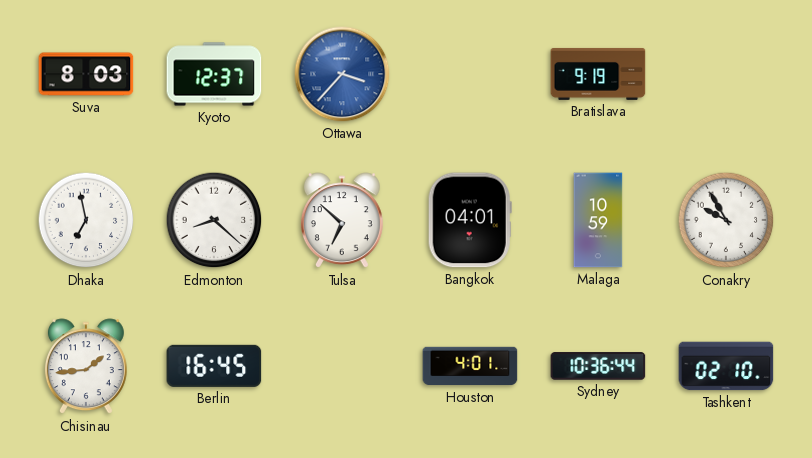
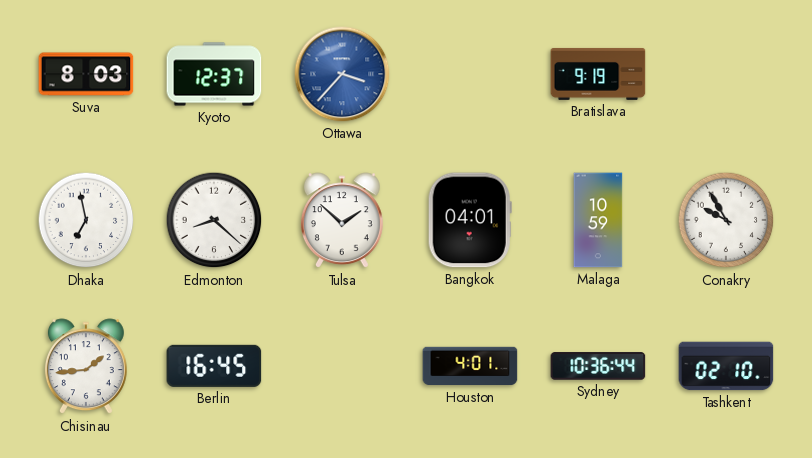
Tulsa: 6:52 -> 1:52
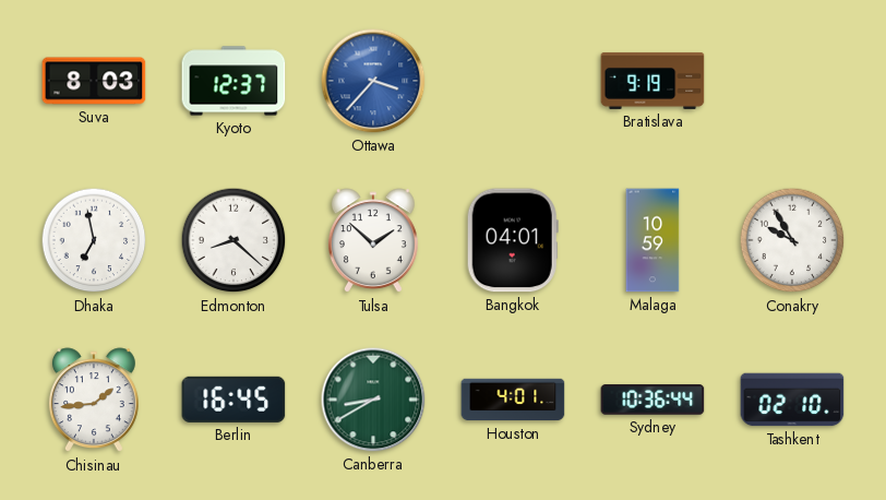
Canberra: none -> 8:40
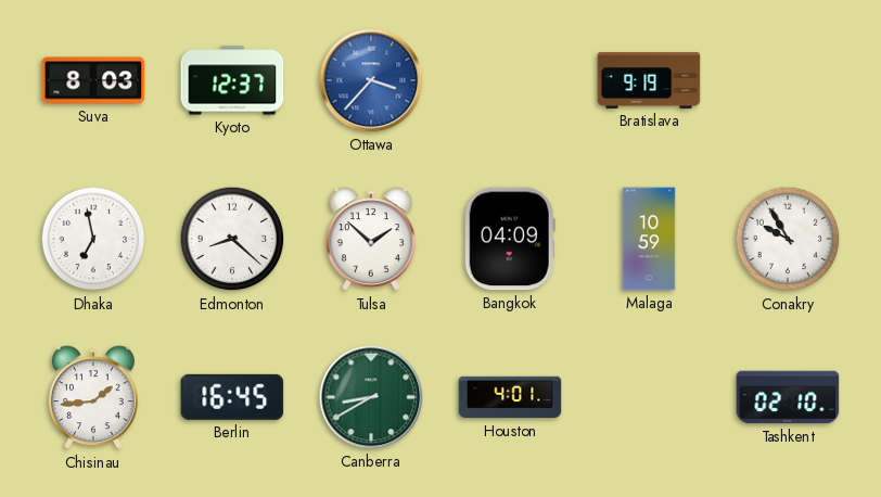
Bangkok: 04:01 -> 04:09
Sydney: 10:36 -> none
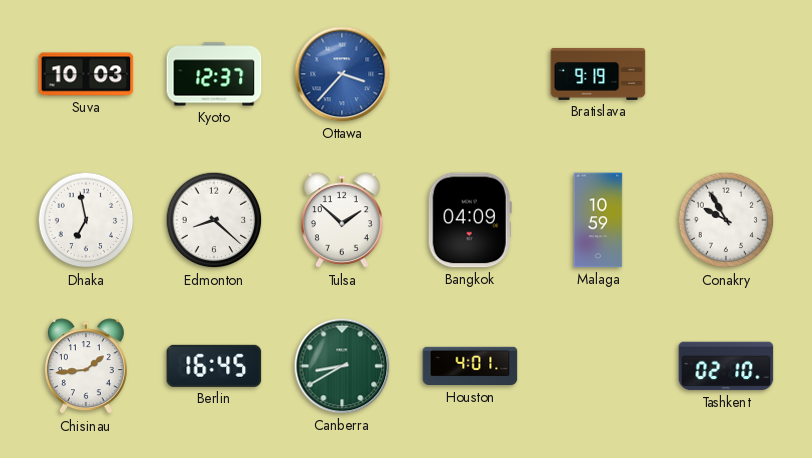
Suva: 8:03 -> 10:03
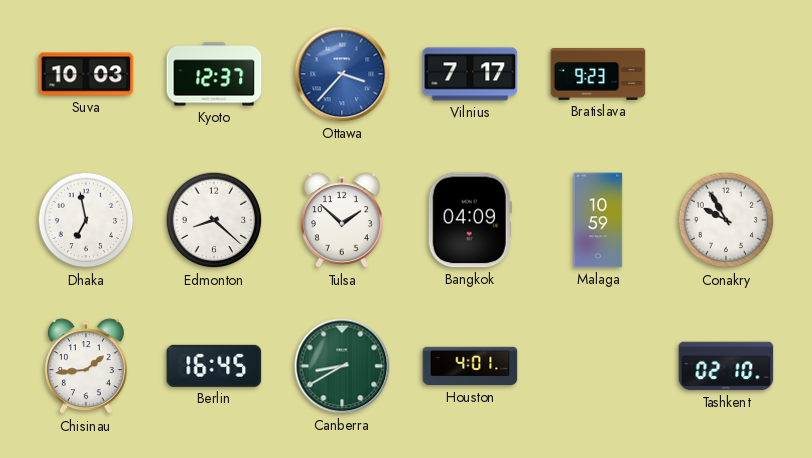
Vilnius: none -> 7:17
Bratislava: 9:19 -> 9:23
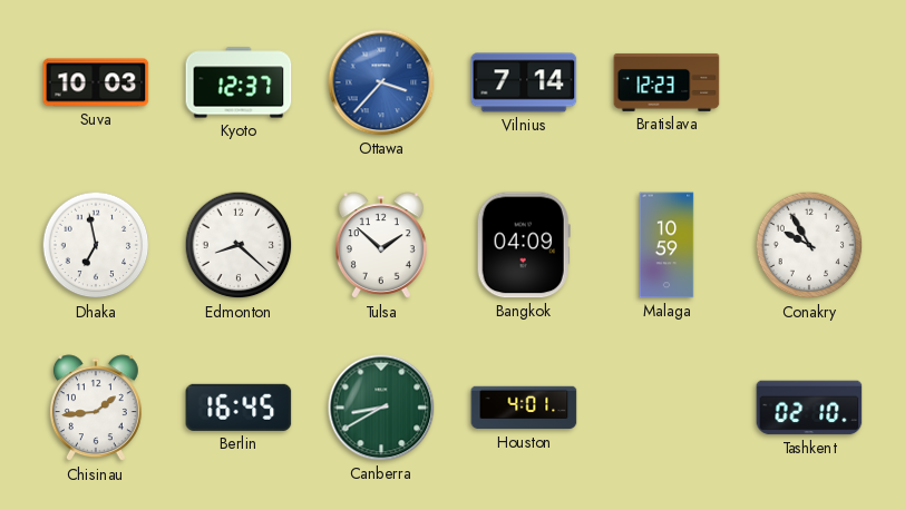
Vilnius: 7:17 -> 7:14
Bratislava: 9:23 -> 12:23
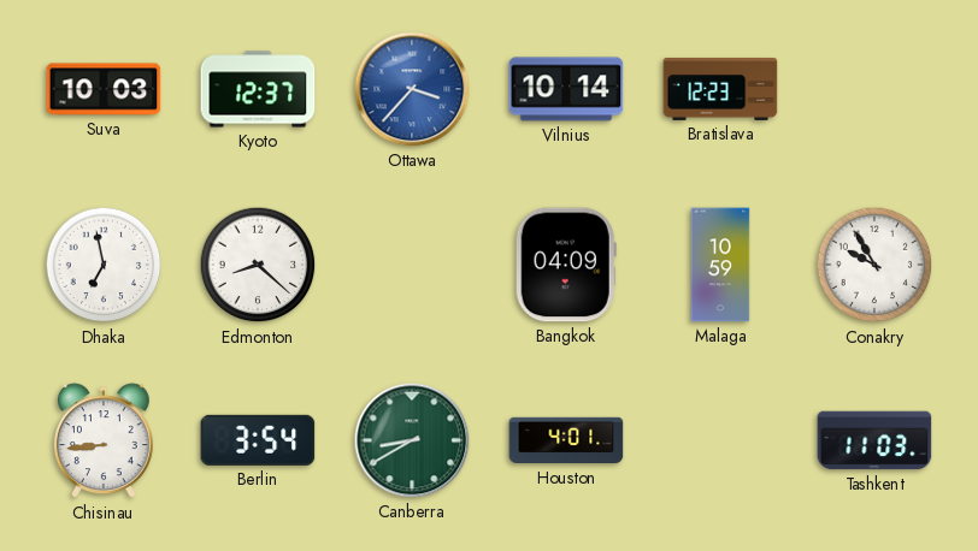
Vilnius: 7:14 -> 10:14
Tulsa: 1:52 -> none
Chisinau: 1:44 -> 8:44
Berlin: 16:45 -> 3:54
Tashkent: 02:10 -> 11:03
